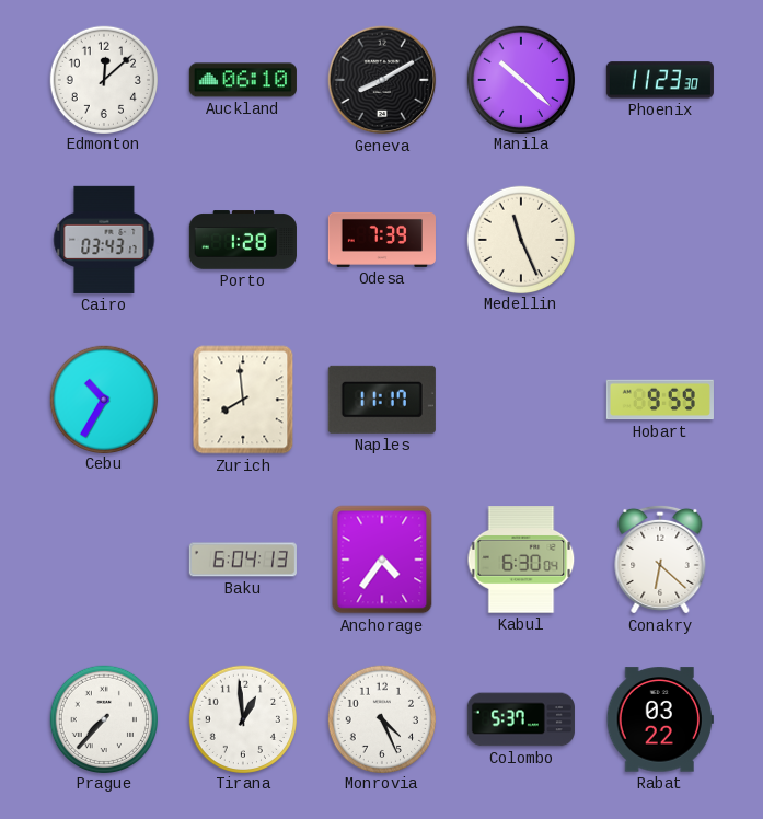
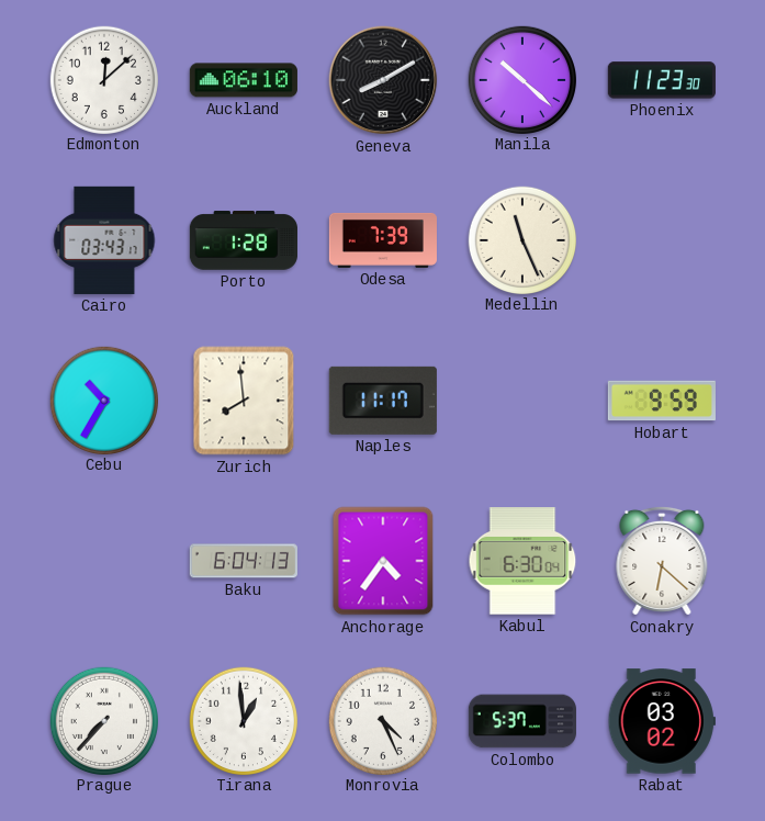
Rabat: 03:22 -> 03:02
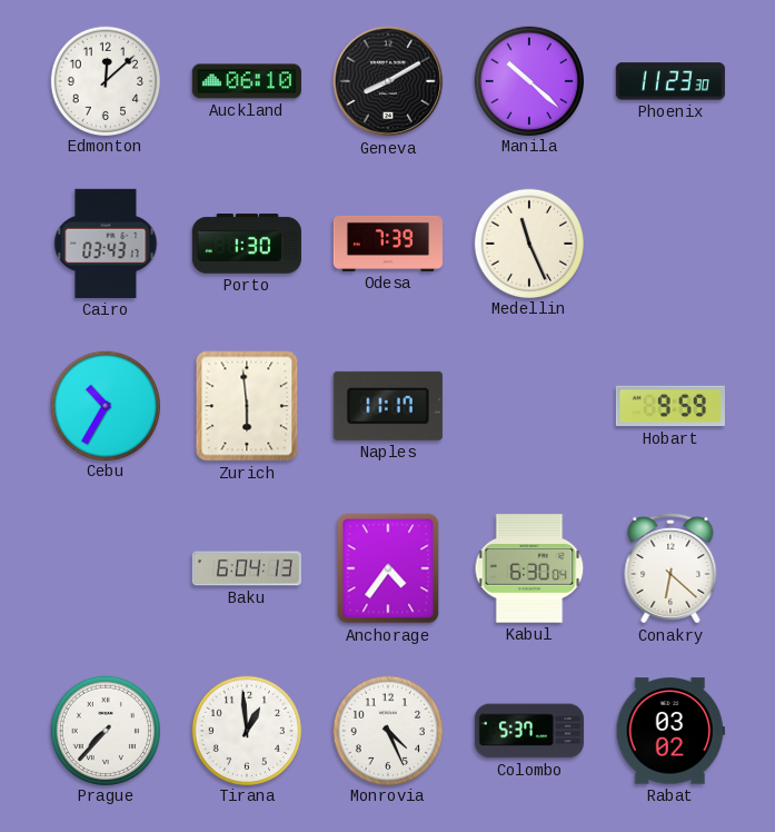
Porto: 1:28 -> 1:30
Zurich: 7:59 -> 5:59
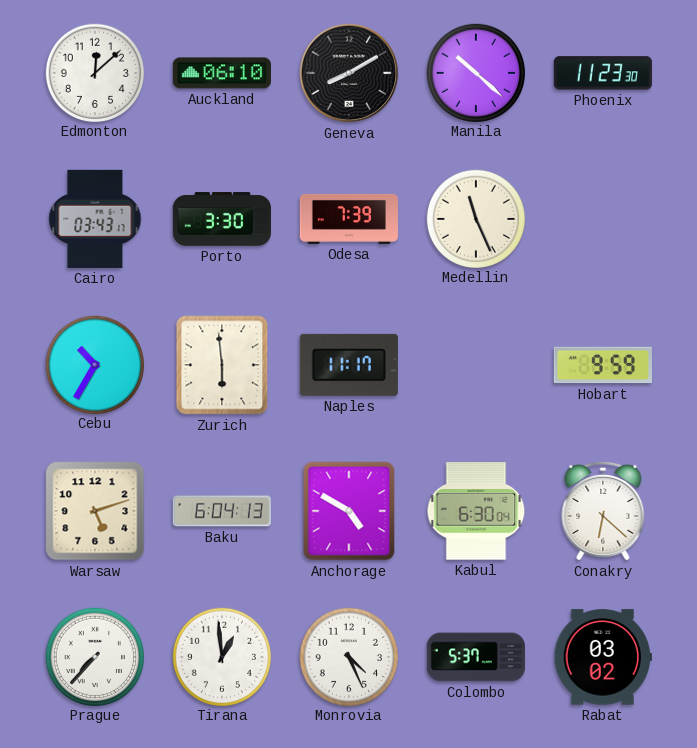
Porto: 1:30 -> 3:30
Warsaw: none -> 5:12
Anchorage: 4:36 -> 4:50
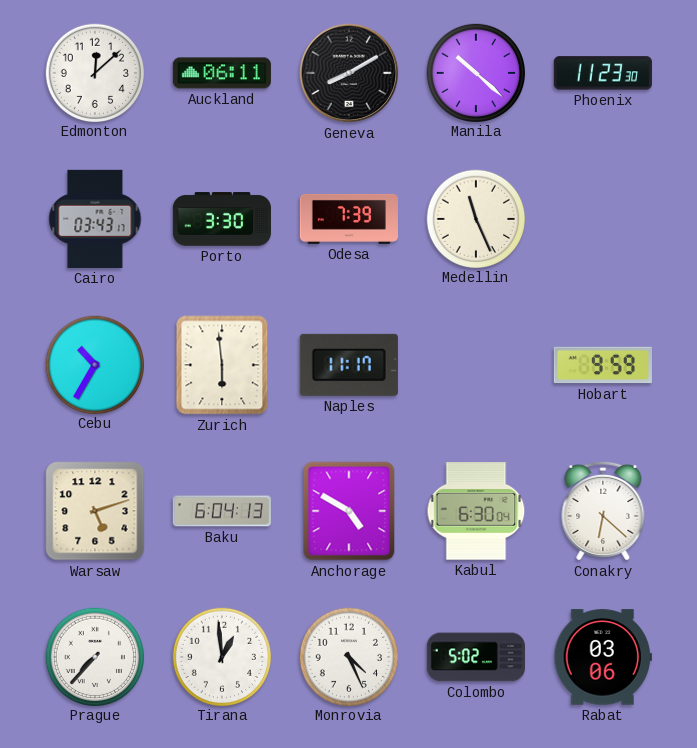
Auckland: 06:10 -> 06:11
Colombo: 5:37 -> 5:02
Rabat: 03:02 -> 03:06
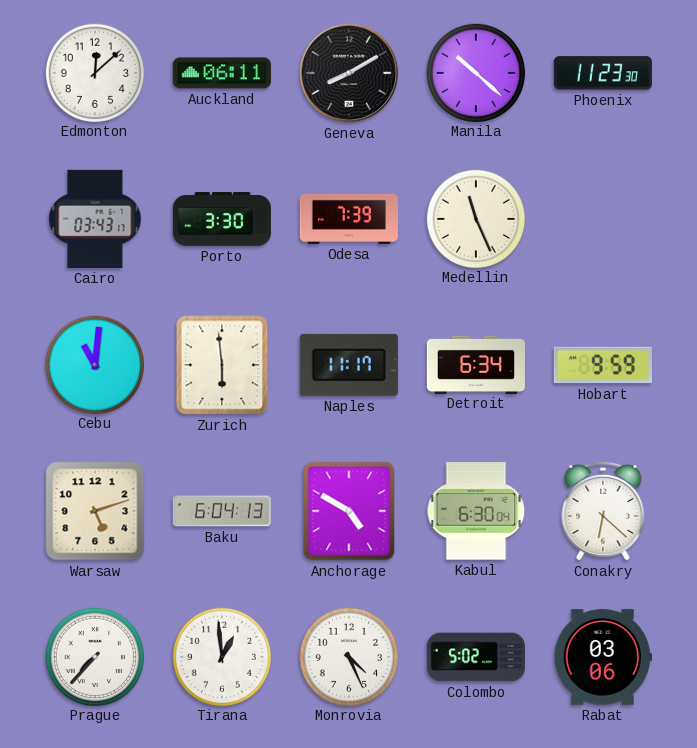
Cebu: 10:35 -> 11:01
Detroit: none -> 6:34
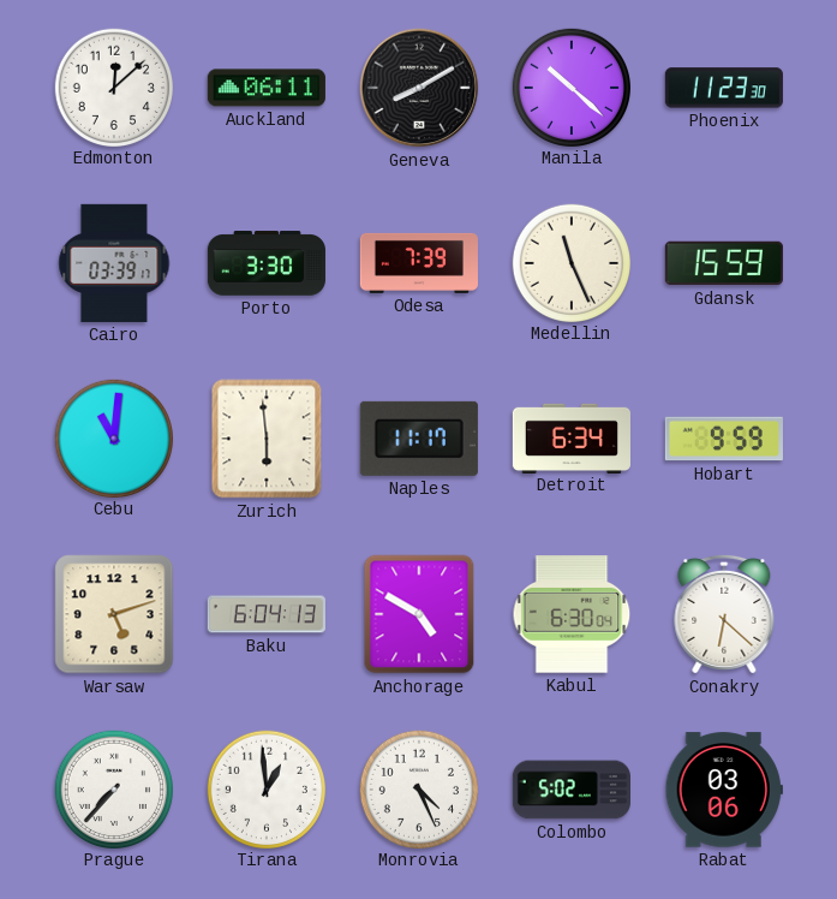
Cairo: 03:43 -> 03:39
Gdansk: none -> 15:59
